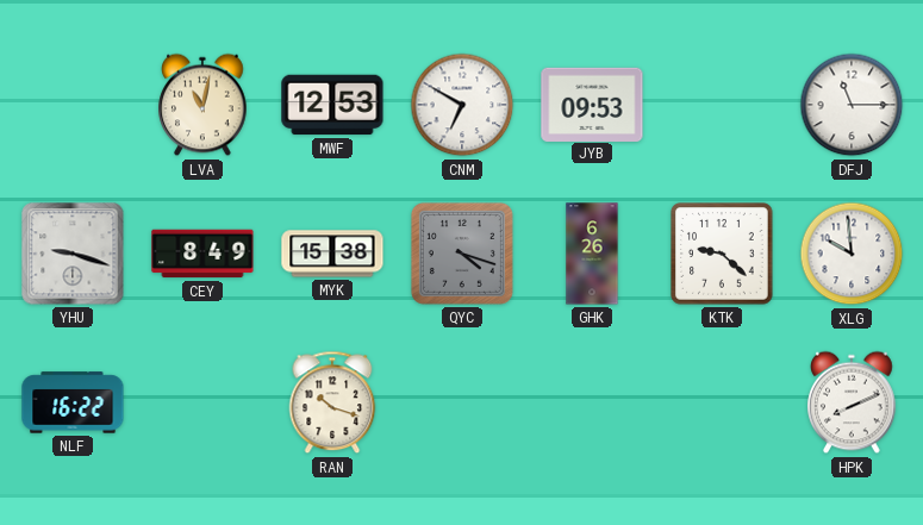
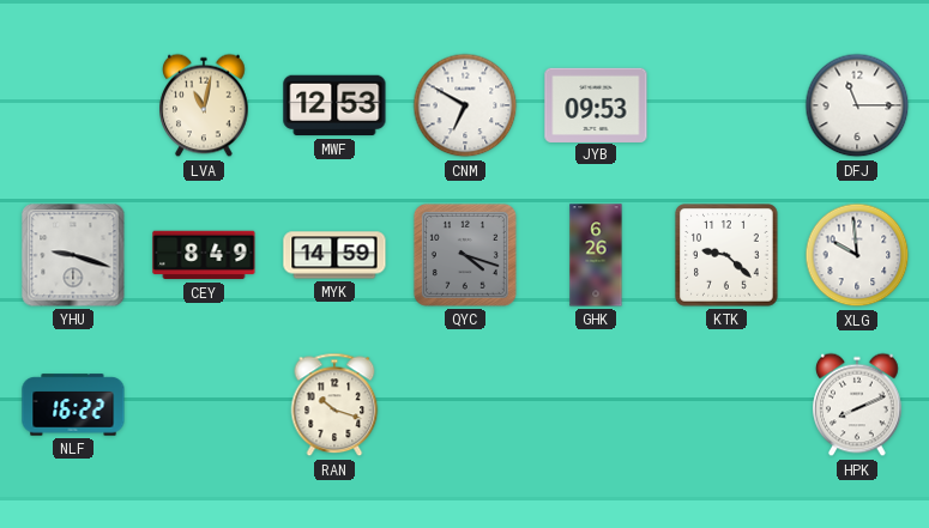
MYK: 15:38 -> 14:59
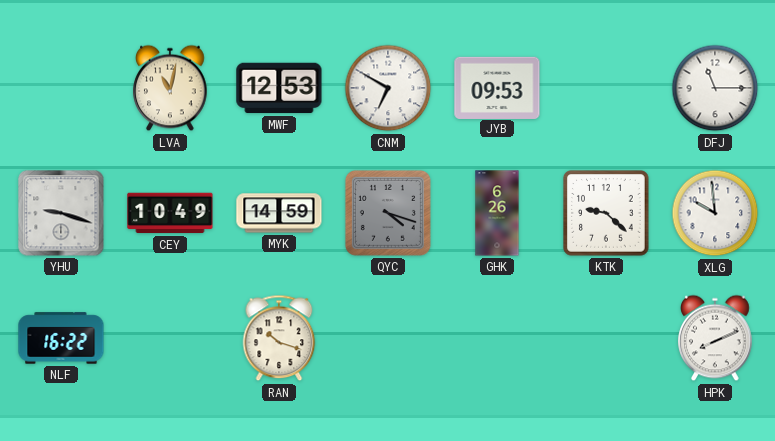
CEY: 8:49 -> 10:49
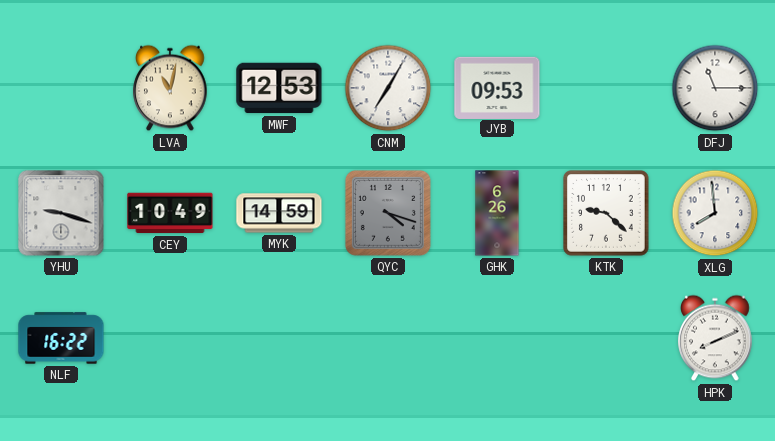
CNM: 6:50 -> 7:05
XLG: 9:59 -> 7:59
RAN: 10:18 -> none
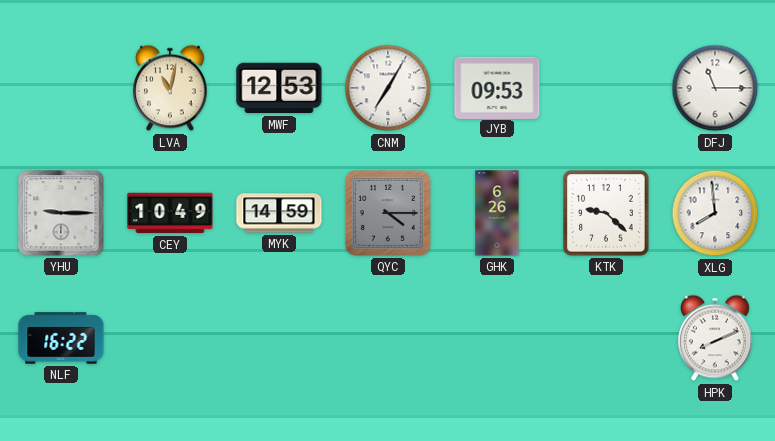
YHU: 9:18 -> 9:15
QYC: 4:18 -> 4:15
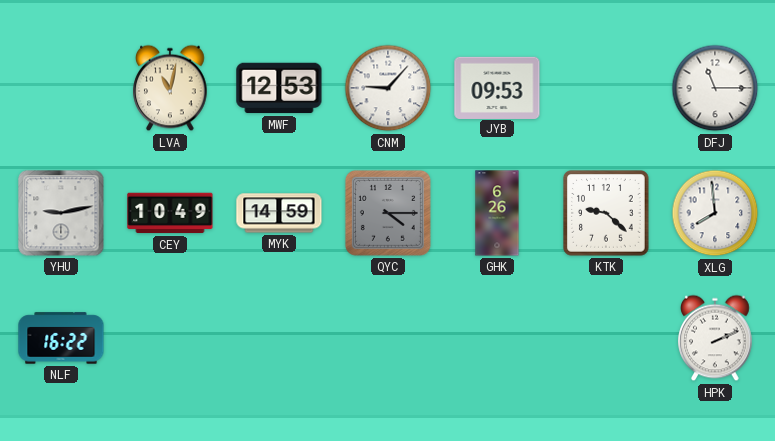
CNM: 7:05 -> 9:07
YHU: 9:15 -> 9:13
HPK: 8:11 -> 2:11
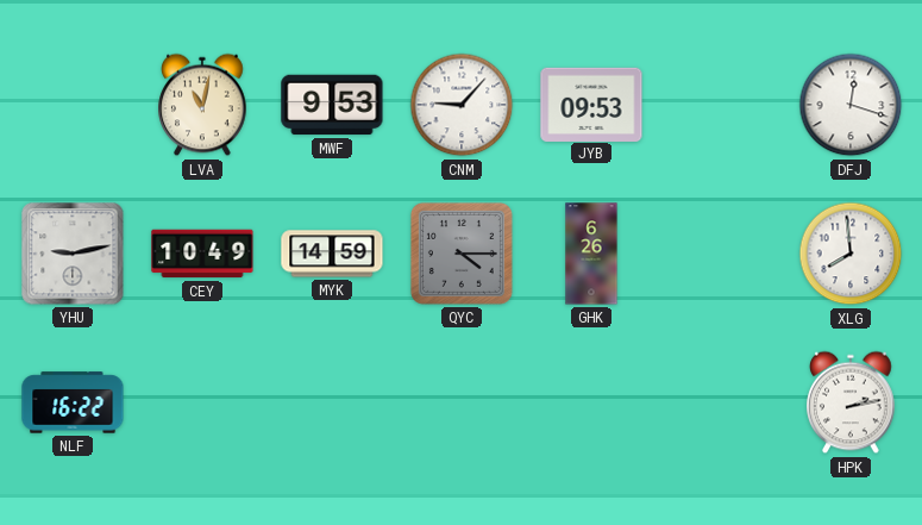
MWF: 12:53 -> 9:53
DFJ: 11:15 -> 12:18
KTK: 9:22 -> none
HPK: 2:11 -> 2:13
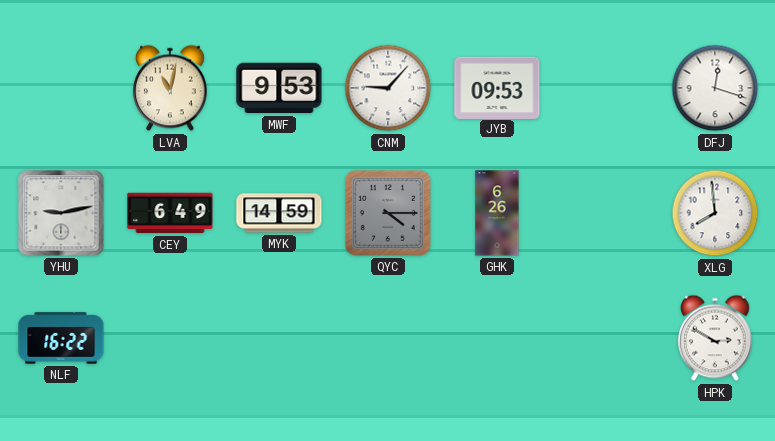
CEY: 10:49 -> 6:49
HPK: 2:13 -> 2:50
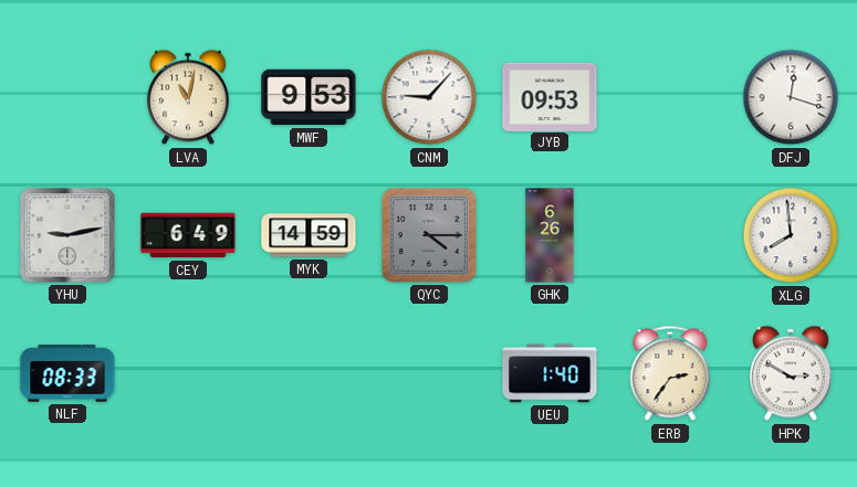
NLF: 16:22 -> 08:33
UEU: none -> 1:40
ERB: none -> 2:36
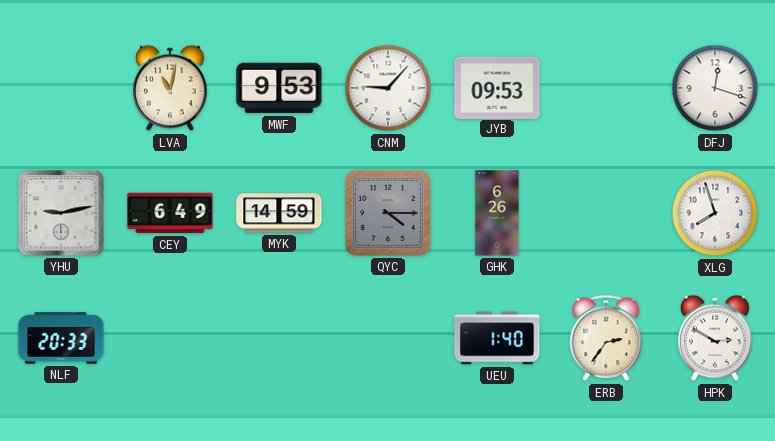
XLG: 7:59 -> 7:57
NLF: 08:33 -> 20:33
